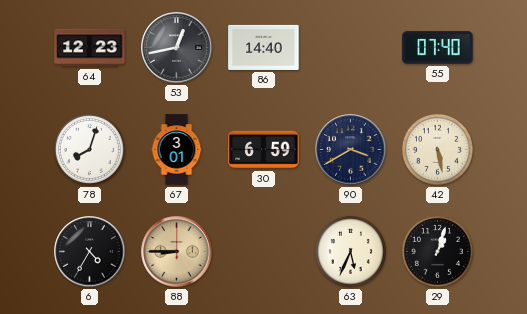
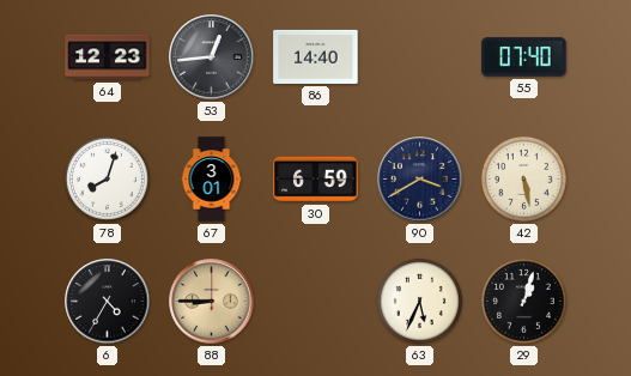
53: 12:43 -> 12:44
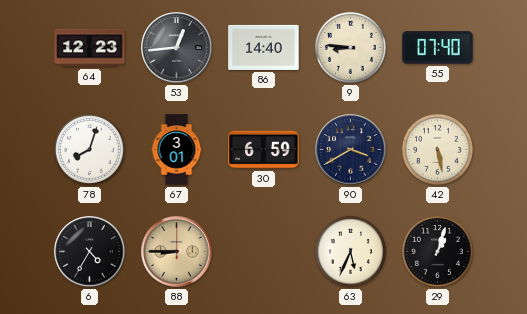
9: none -> 8:46
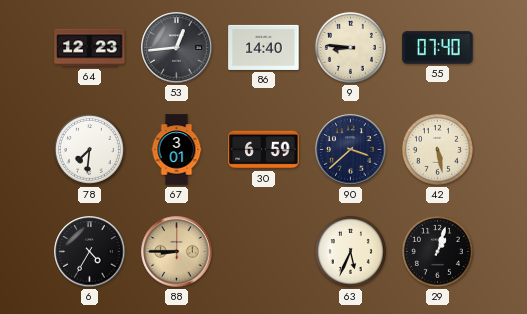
78: 8:03 -> 7:31
90: 3:40 -> 3:38
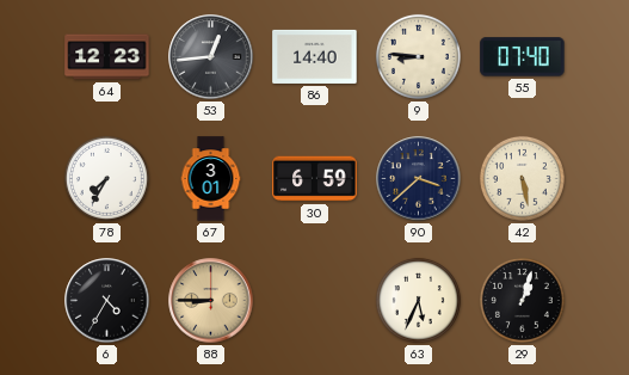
78: 7:31 -> 7:35
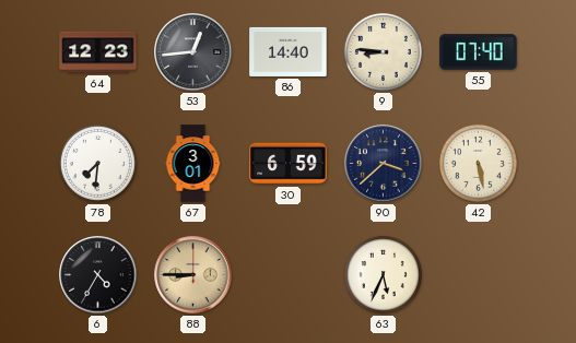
78: 7:35 -> 7:31
29: 1:03 -> none
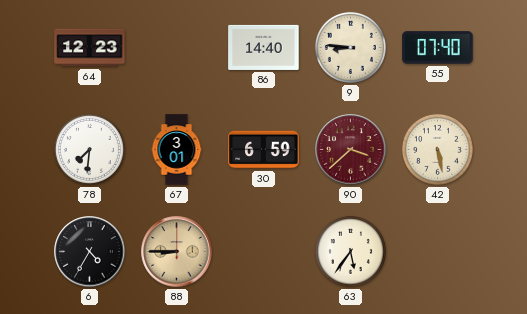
53: 12:44 -> none
90 dial: navy -> burgundy
63: 5:34 -> 5:36
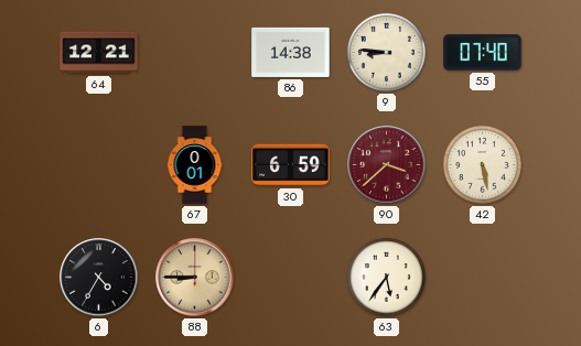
64: 12:23 -> 12:21
86: 14:40 -> 14:38
78: 7:31 -> none
67: 3:01 -> 0:01
